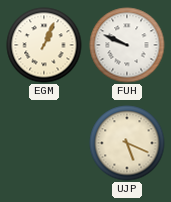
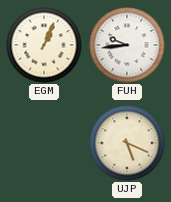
FUH: 9:49 -> 9:44
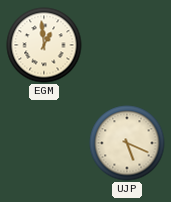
EGM: 1:04 -> 12:59
FUH: 9:44 -> none
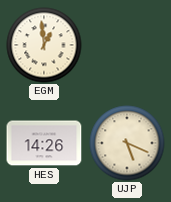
HES: none -> 14:26
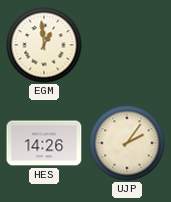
UJP: 5:19 -> 2:06
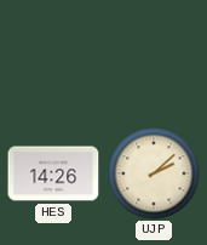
EGM: 12:59 -> none
UJP: 2:06 -> 2:08
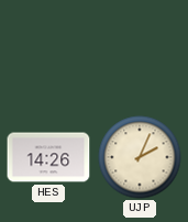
UJP: 2:08 -> 2:04
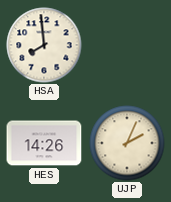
HSA: none -> 7:59
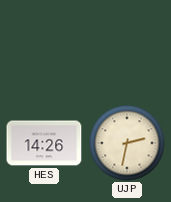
HSA: 7:59 -> none
UJP: 2:04 -> 2:32
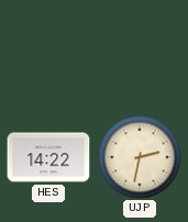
HES: 14:26 -> 14:22
